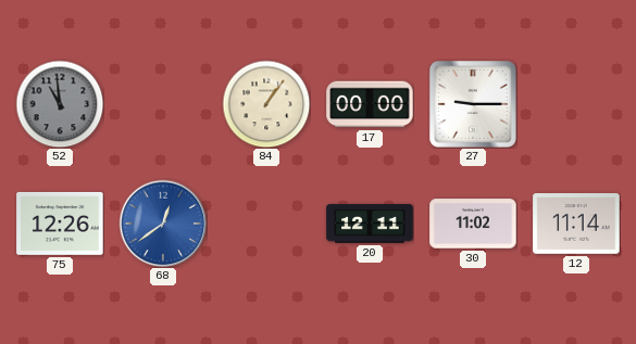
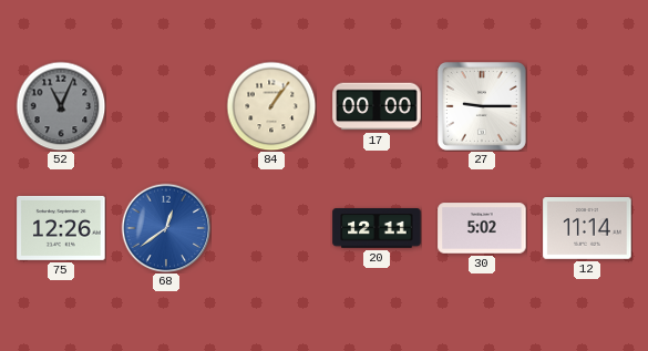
52: 10:59 -> 11:04
30: 11:02 -> 5:02
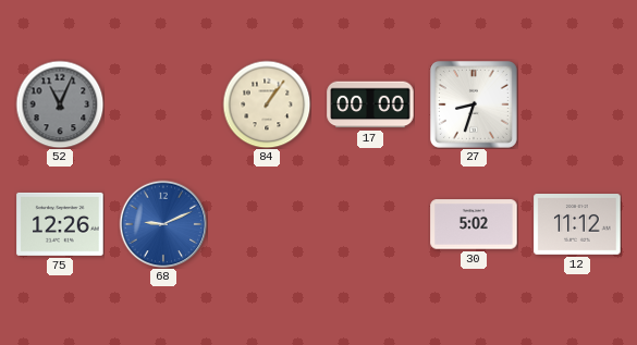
27: 9:15 -> 8:33
68: 12:39 -> 9:11
20: 12:11 -> none
12: 11:14 -> 11:12
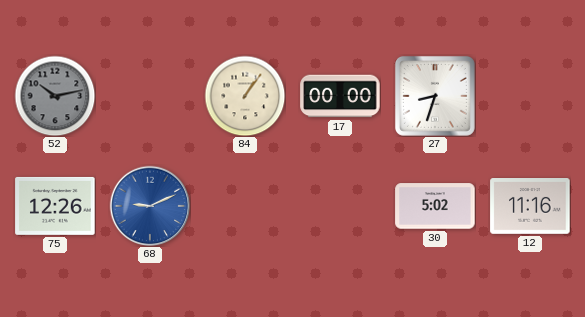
52: 11:04 -> 10:13
12: 11:12 -> 11:16
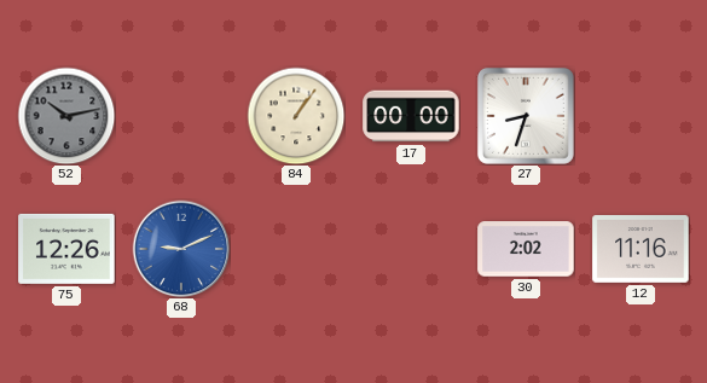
30: 5:02 -> 2:02
